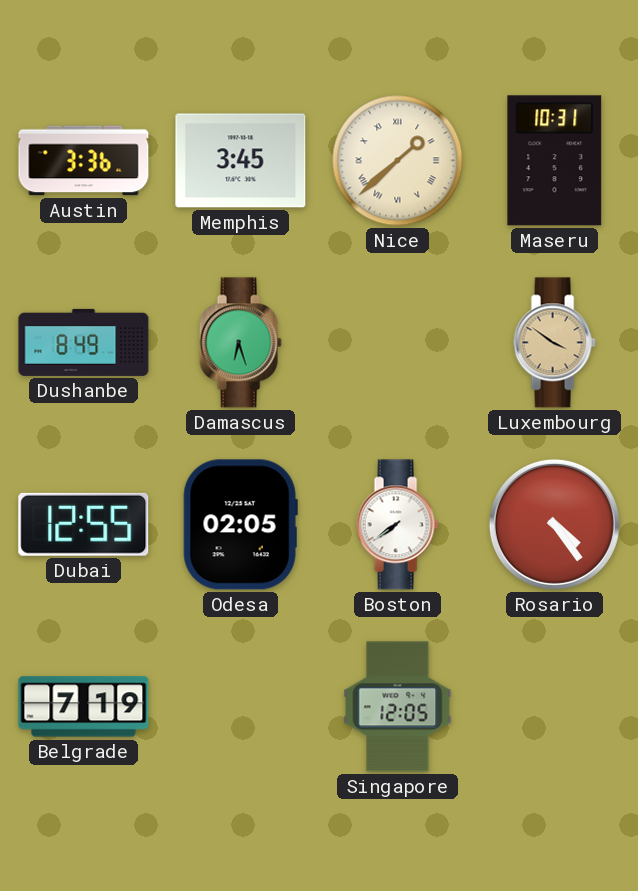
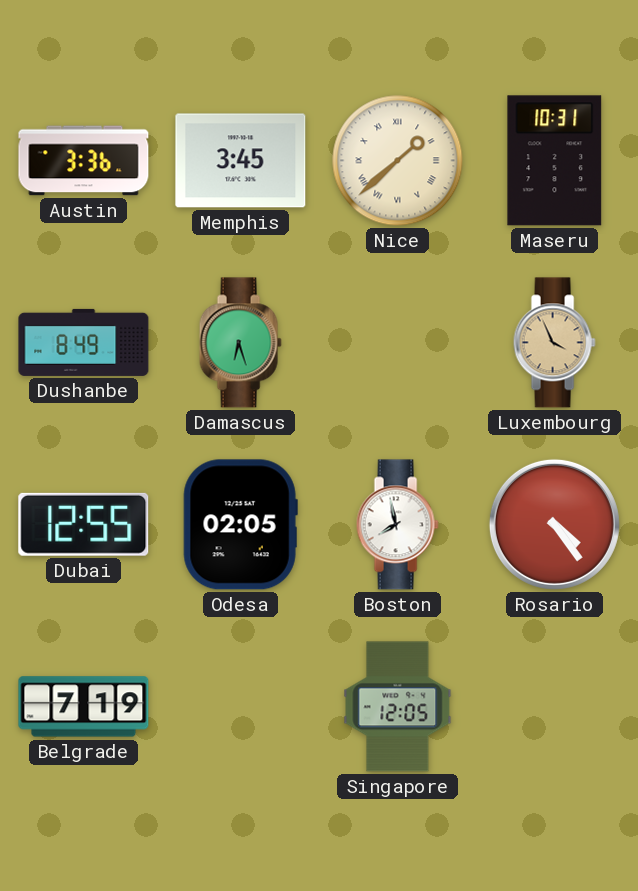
Luxembourg: 3:51 -> 3:56
Boston: 7:39 -> 7:58
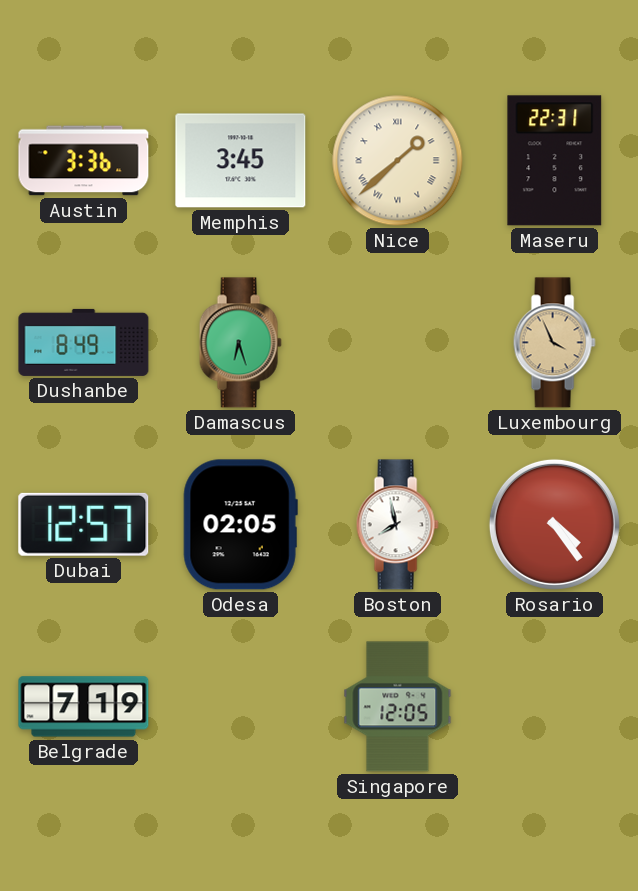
Maseru: 10:31 -> 22:31
Dubai: 12:55 -> 12:57
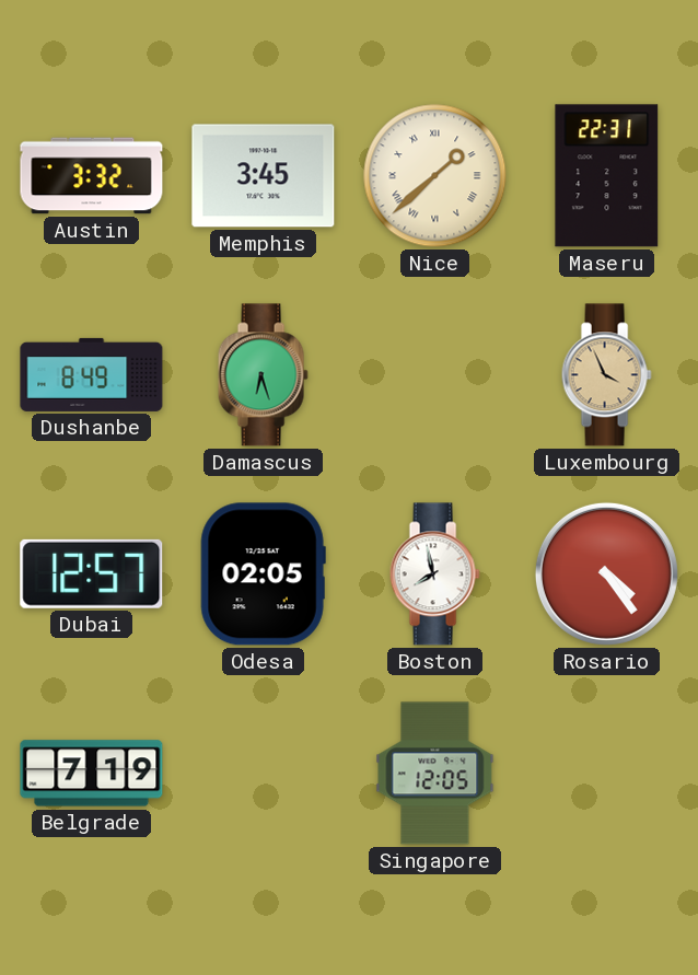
Austin: 3:36 -> 3:32
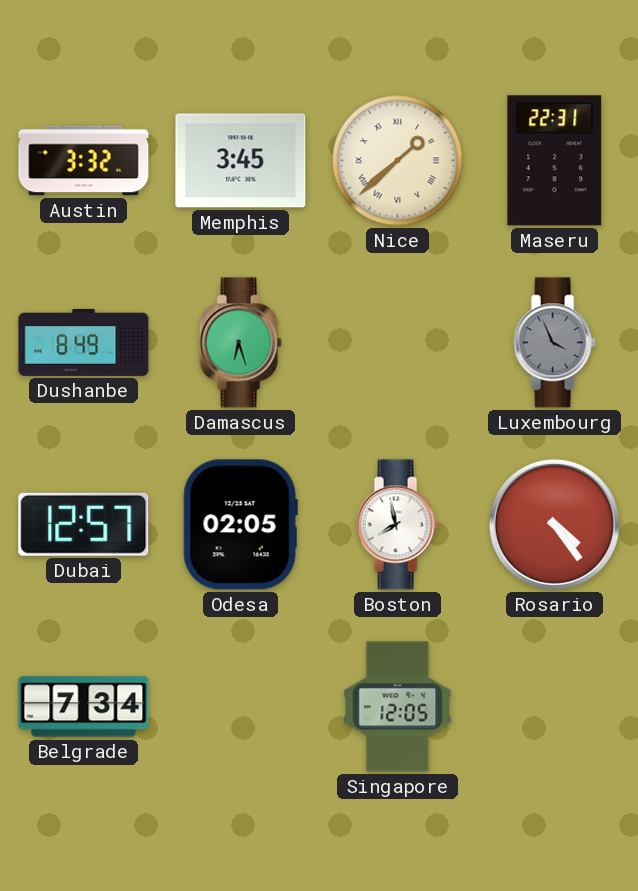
Luxembourg dial: champagne -> grey
Belgrade: 7:19 -> 7:34
